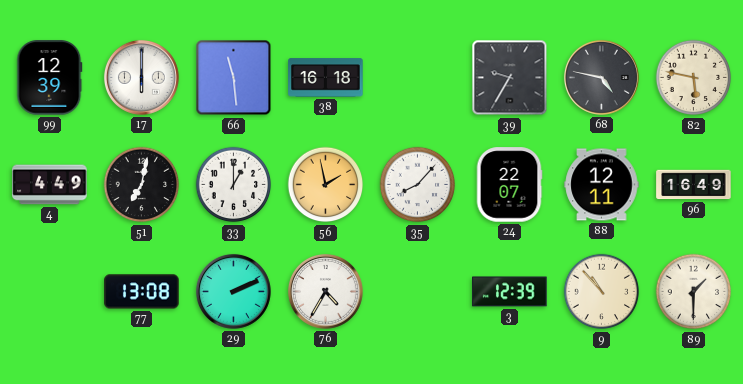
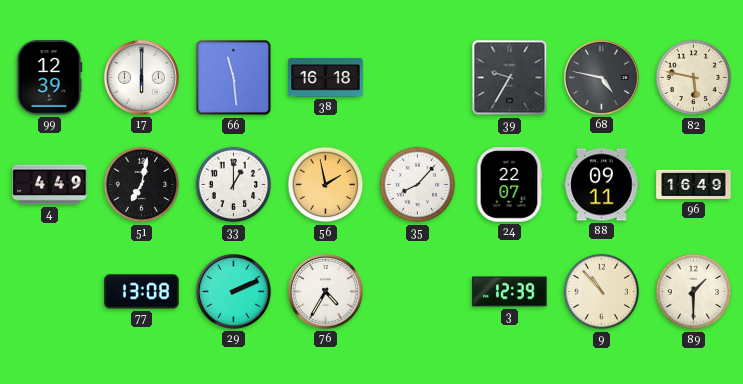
88: 12:11 -> 09:11
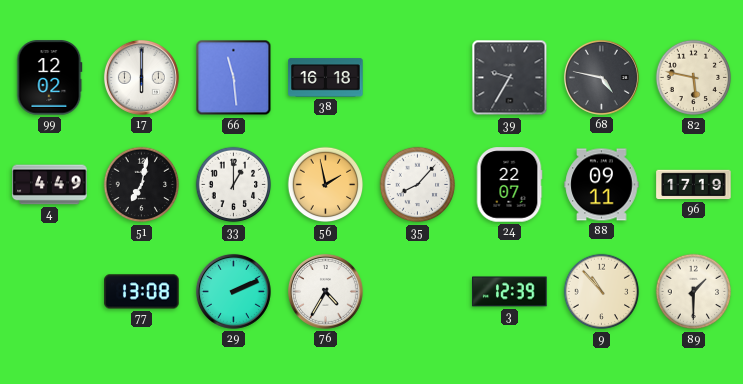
99: 12:39 -> 12:02
96: 16:49 -> 17:19
